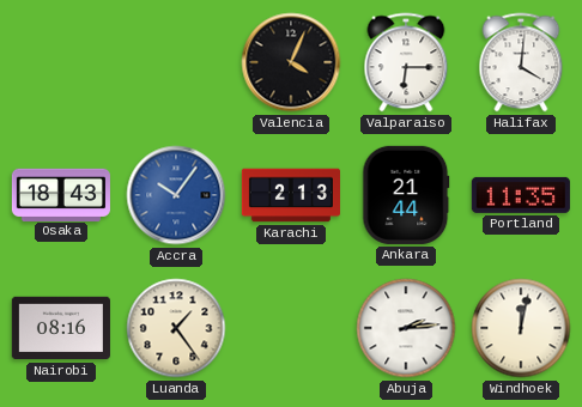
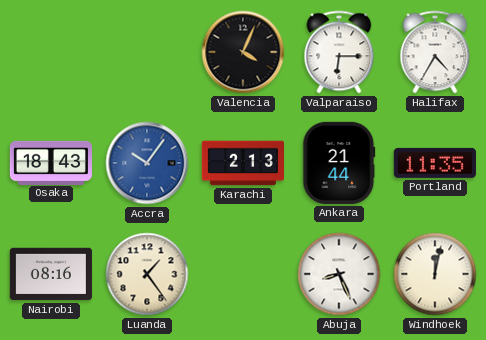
Halifax: 4:01 -> 4:35
Abuja: 2:14 -> 8:26
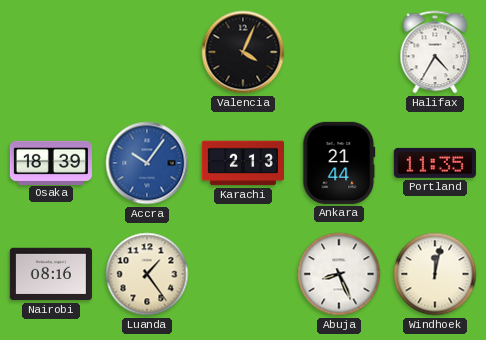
Valparaiso: 6:15 -> none
Osaka: 18:43 -> 18:39
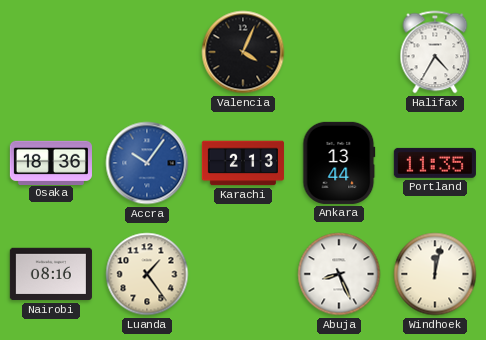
Osaka: 18:39 -> 18:36
Ankara: 21:44 -> 13:44
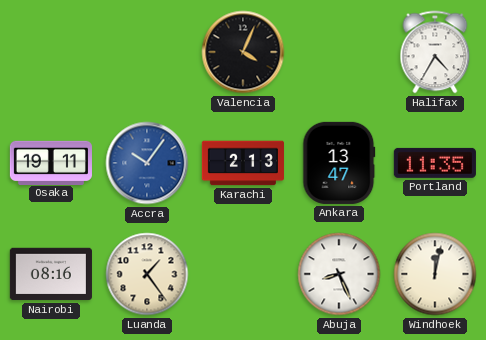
Osaka: 18:36 -> 19:11
Ankara: 13:44 -> 13:47
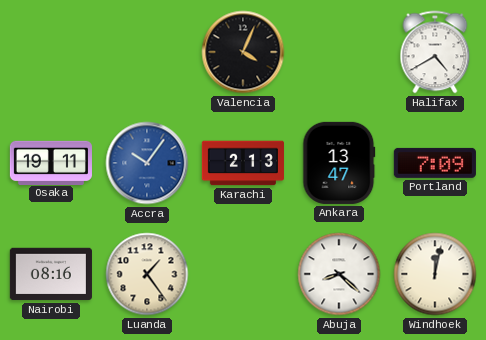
Halifax: 4:35 -> 4:40
Portland: 11:35 -> 7:09
Abuja: 8:26 -> 8:22
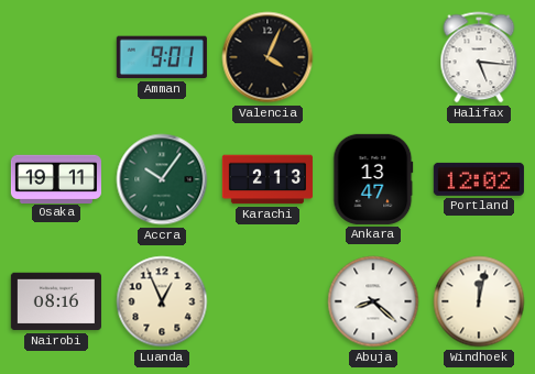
Amman: none -> 9:01
Halifax: 4:40 -> 5:16
Accra dial: blue -> green
Portland: 7:09 -> 12:02
Luanda: 1:24 -> 12:56
